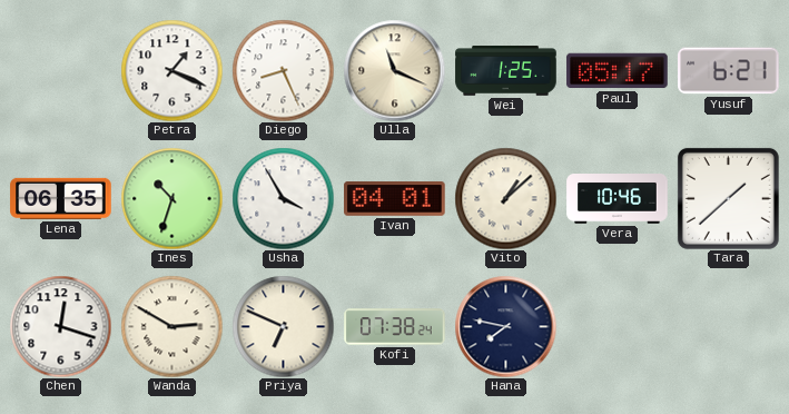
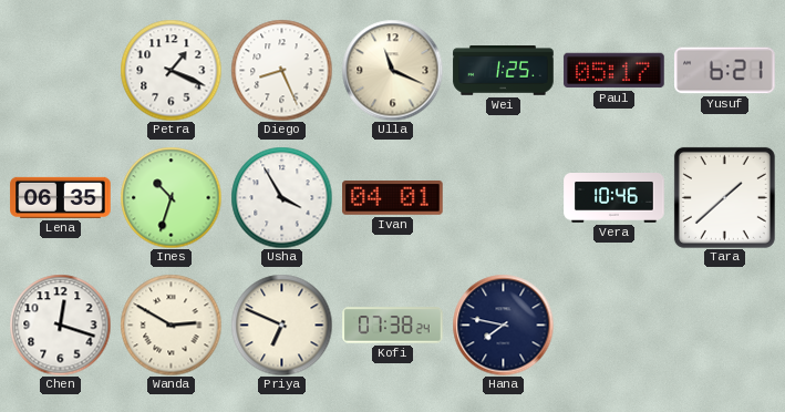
Vito: 1:08 -> none
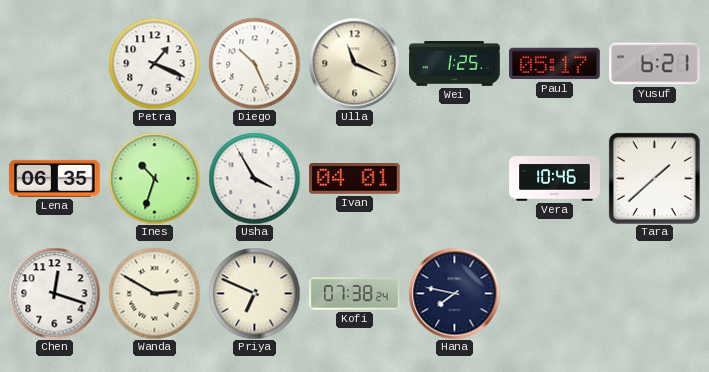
Diego: 8:26 -> 10:26
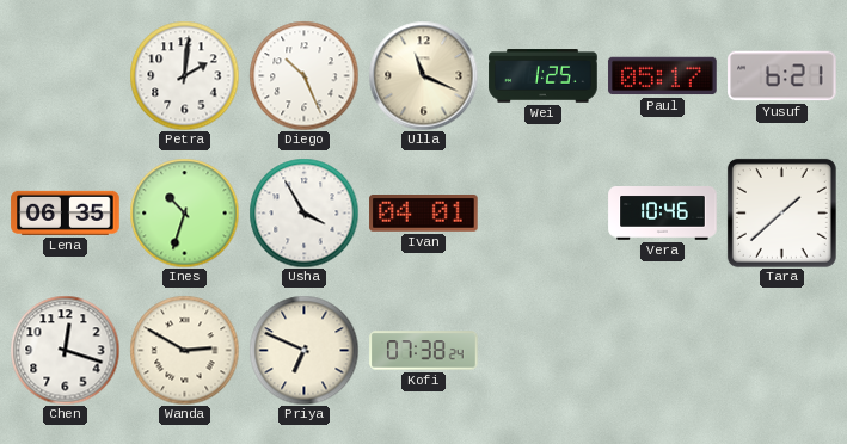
Petra: 1:19 -> 2:01
Hana: 7:47 -> none
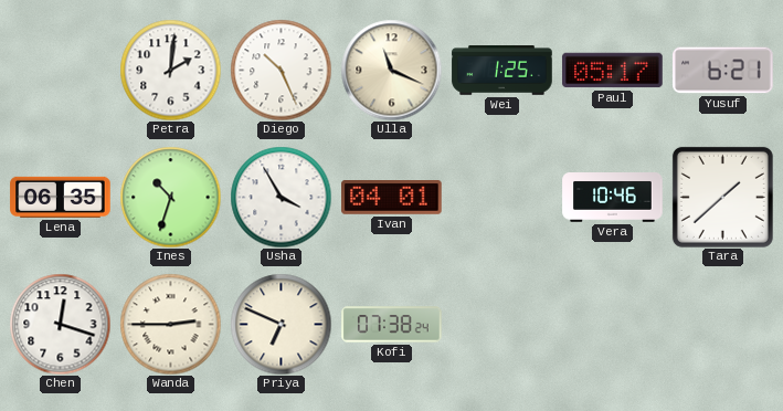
Wanda: 2:50 -> 2:45
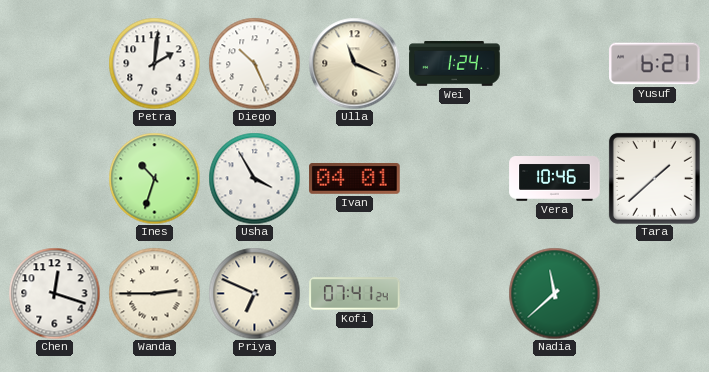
Wei: 1:25 -> 1:24
Paul: 05:17 -> none
Lena: 06:35 -> none
Kofi: 07:38 -> 07:41
Nadia: none -> 11:38
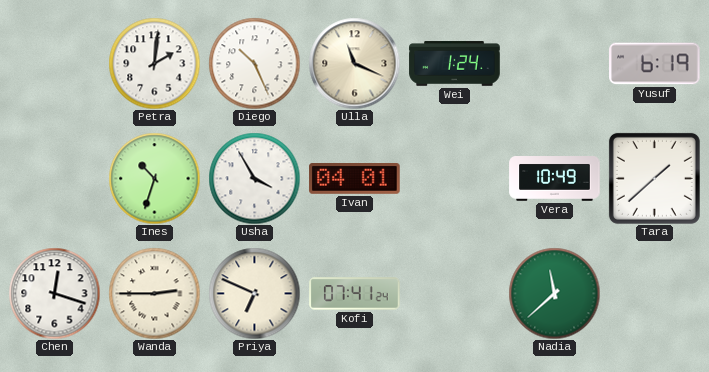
Yusuf: 6:21 -> 6:19
Vera: 10:46 -> 10:49
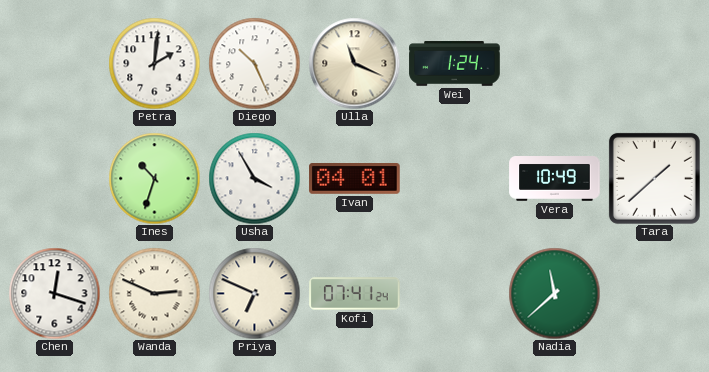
Yusuf: 6:19 -> none
Wanda: 2:45 -> 2:49
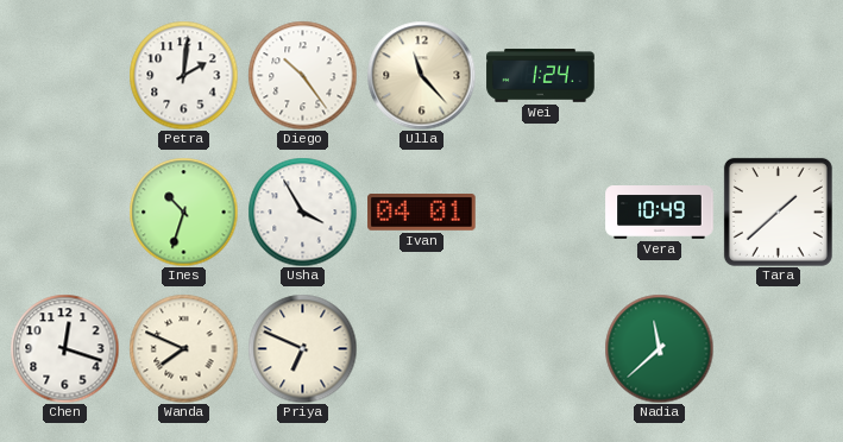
Diego: 10:26 -> 10:24
Ulla: 11:19 -> 11:23
Wanda: 2:49 -> 7:49
Kofi: 07:41 -> none
